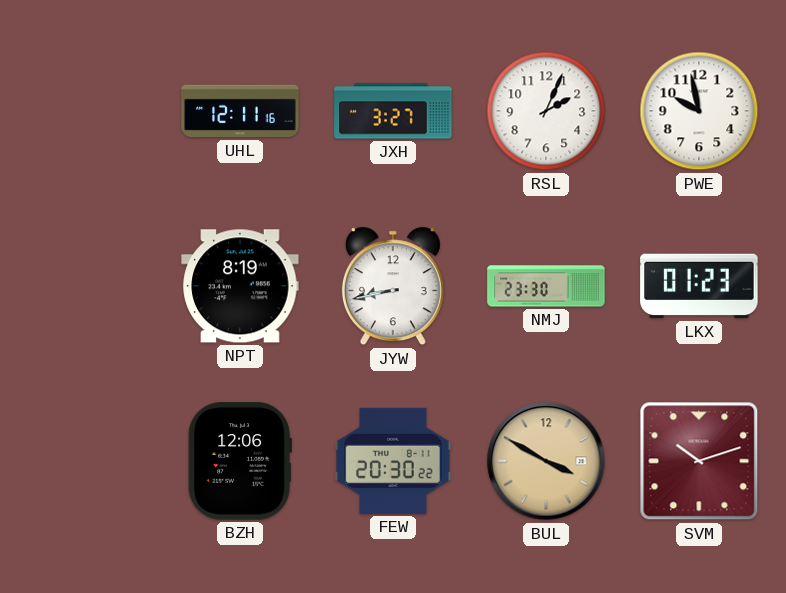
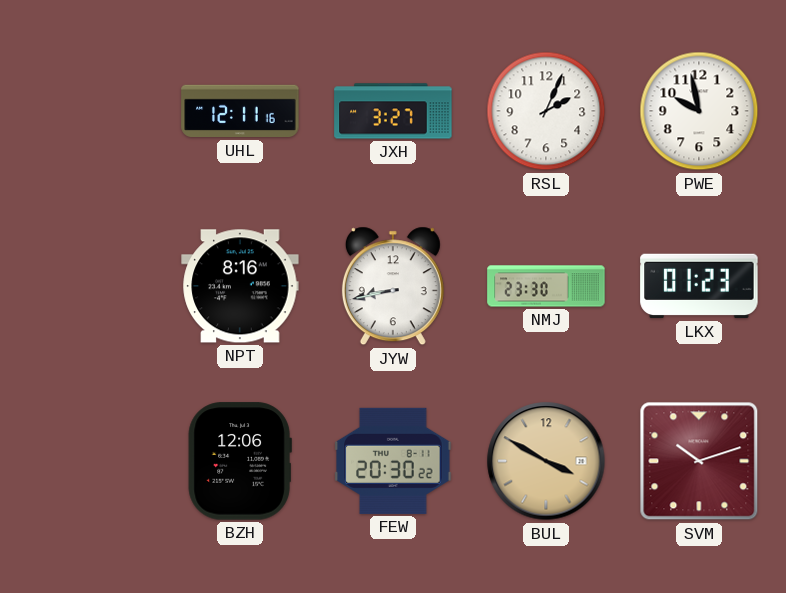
NPT: 8:19 -> 8:16
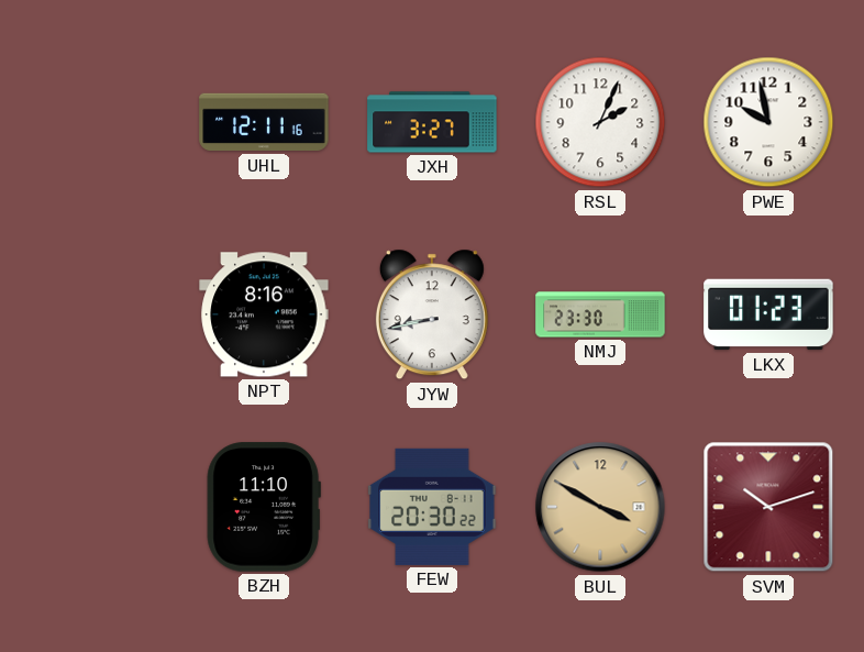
BZH: 12:06 -> 11:10
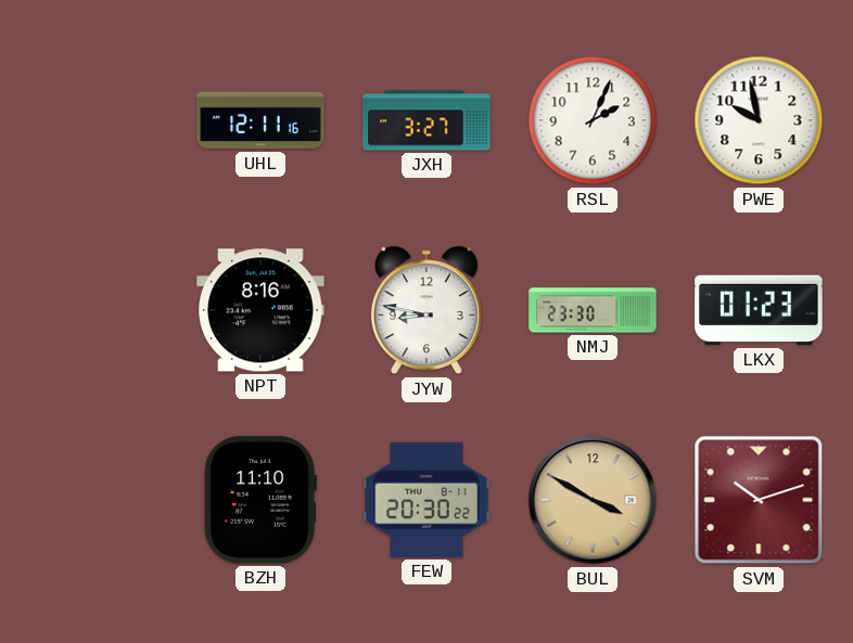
JYW: 8:43 -> 8:47
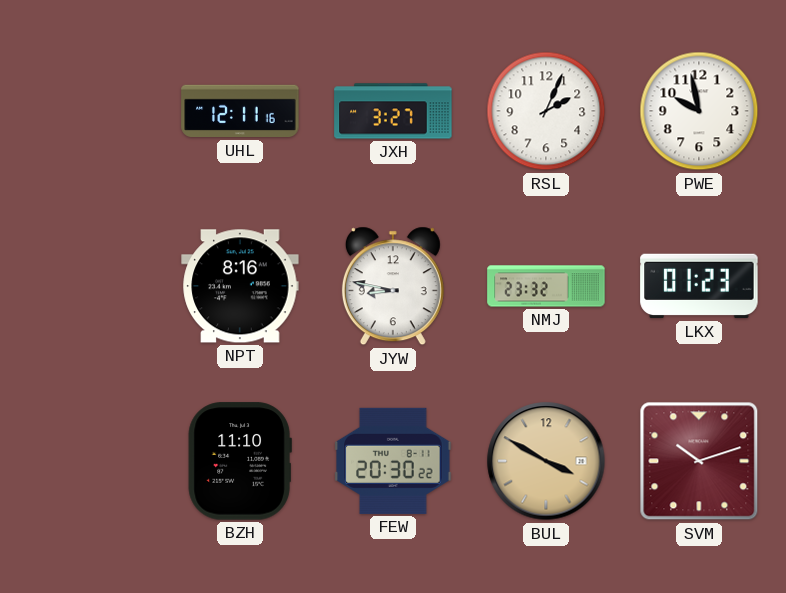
NMJ: 23:30 -> 23:32
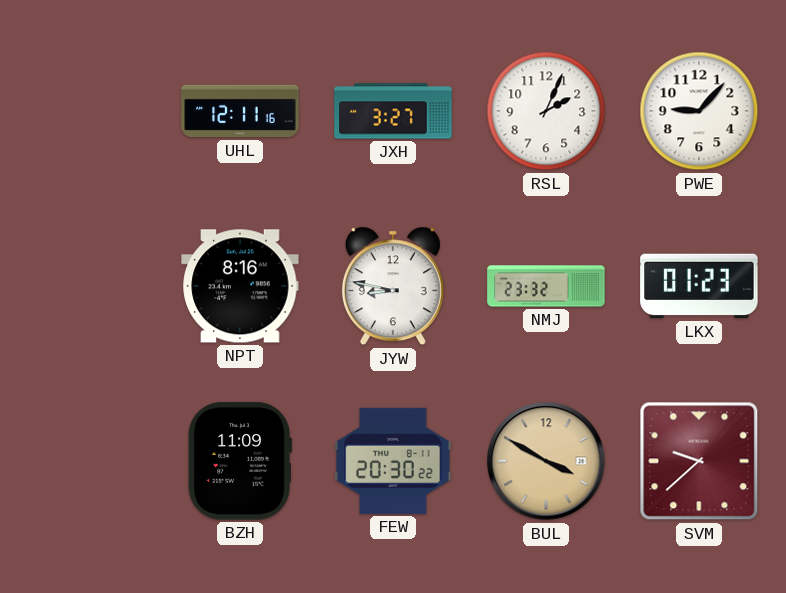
PWE: 9:58 -> 9:07
BZH: 11:10 -> 11:09
SVM: 10:12 -> 9:38
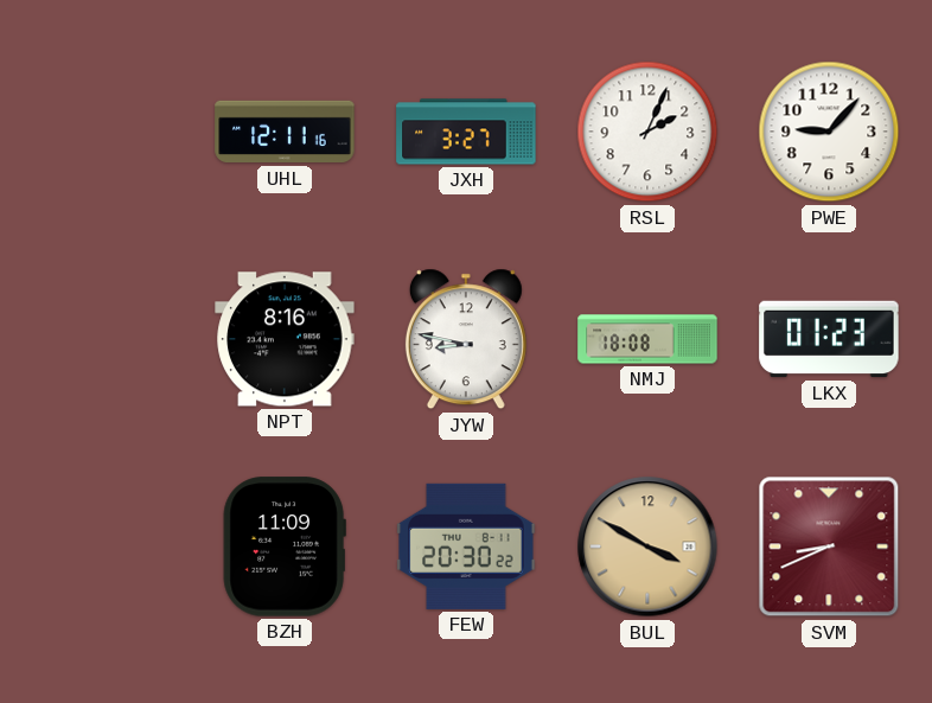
NMJ: 23:32 -> 18:08
SVM: 9:38 -> 8:41
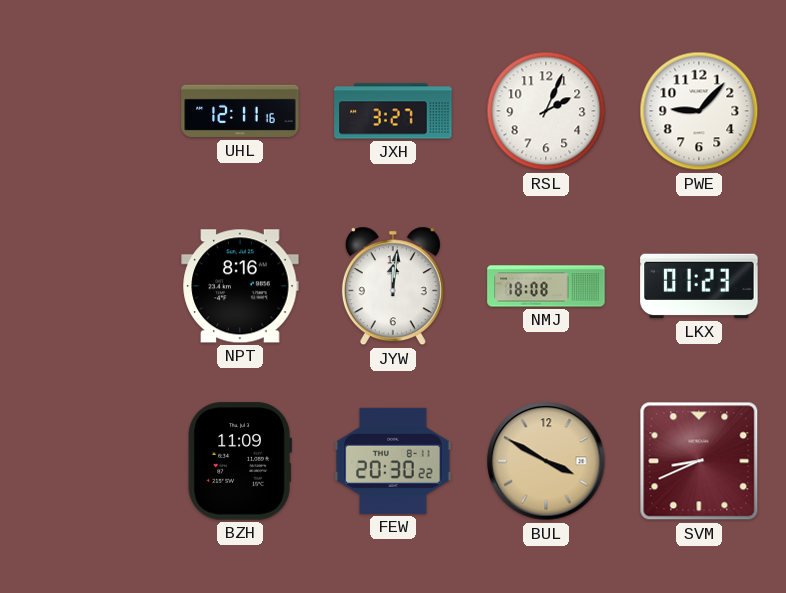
JYW: 8:47 -> 12:01
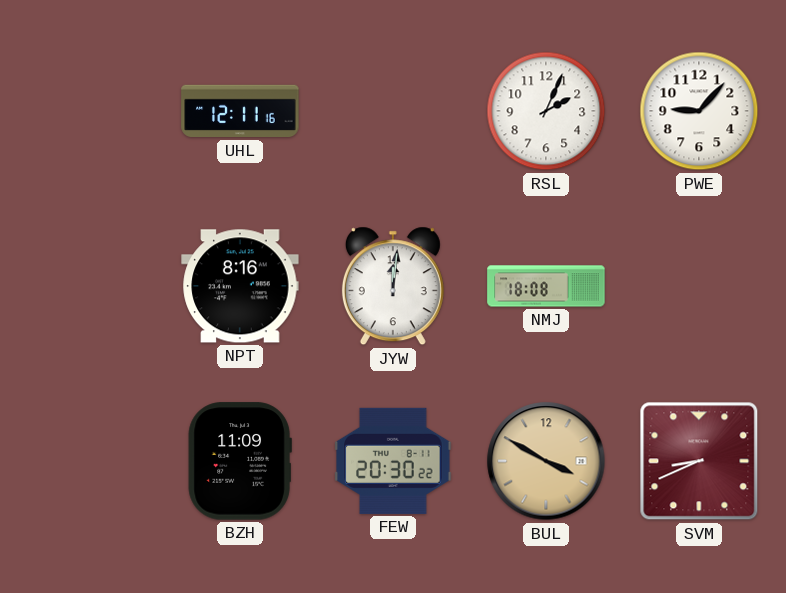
JXH: 3:27 -> none
LKX: 01:23 -> none
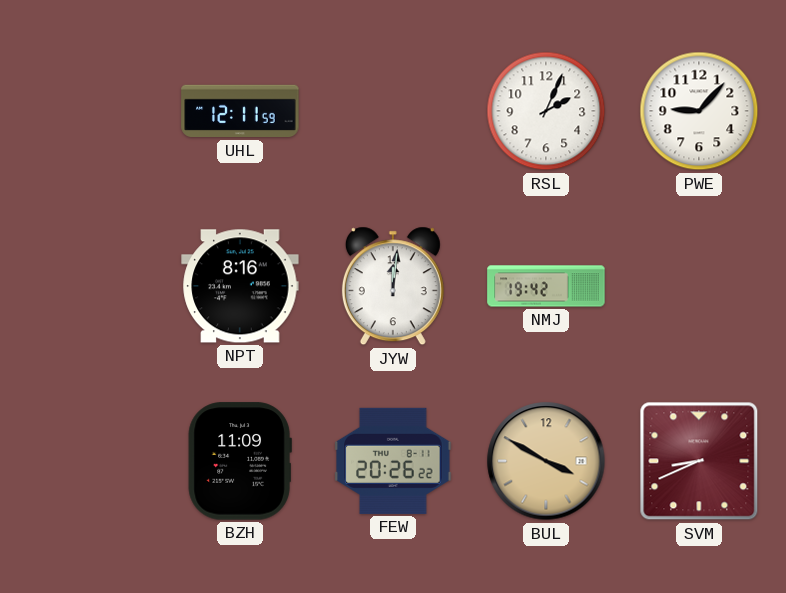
UHL: 12:11:16 -> 12:11:59
NMJ: 18:08 -> 19:42
FEW: 20:30 -> 20:26
